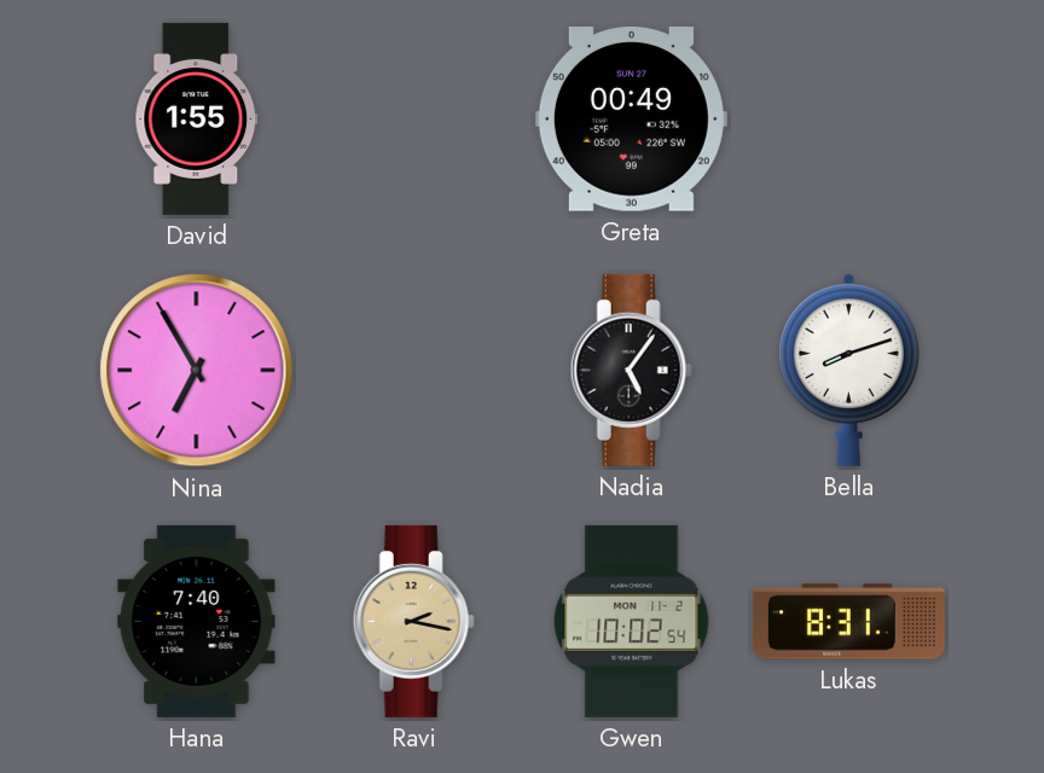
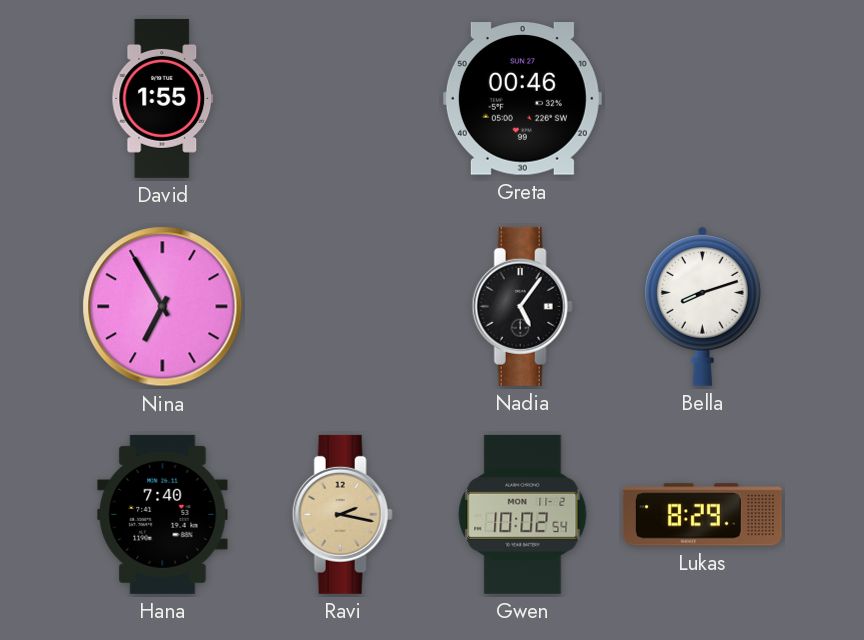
Greta: 00:49 -> 00:46
Lukas: 8:31 -> 8:29
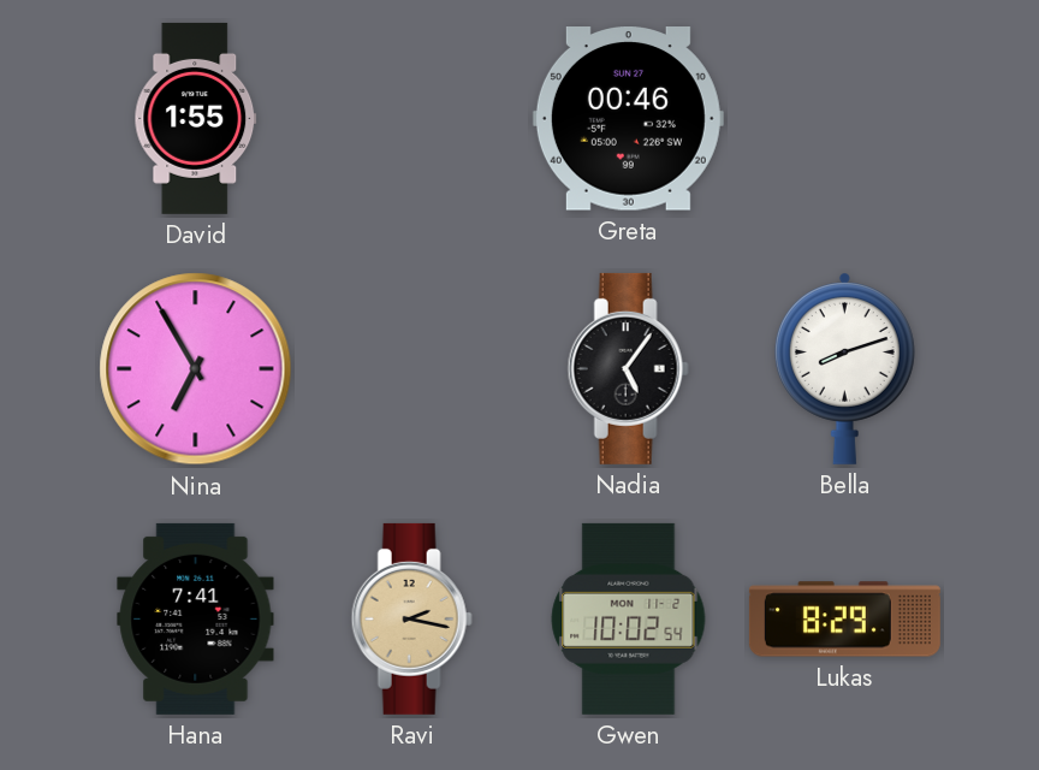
Hana: 7:40 -> 7:41
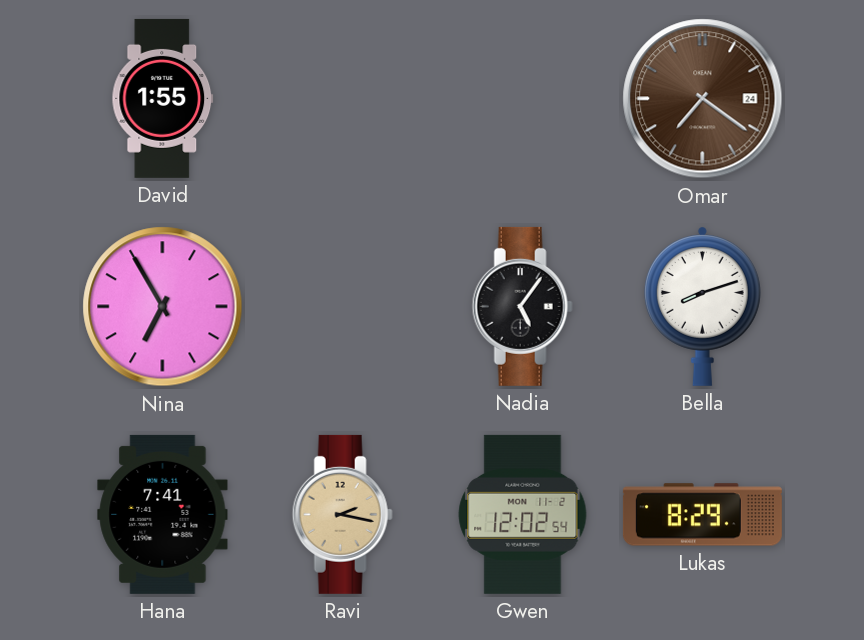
Greta: 00:46 -> none
Omar: none -> 7:21
Gwen: 10:02 -> 12:02
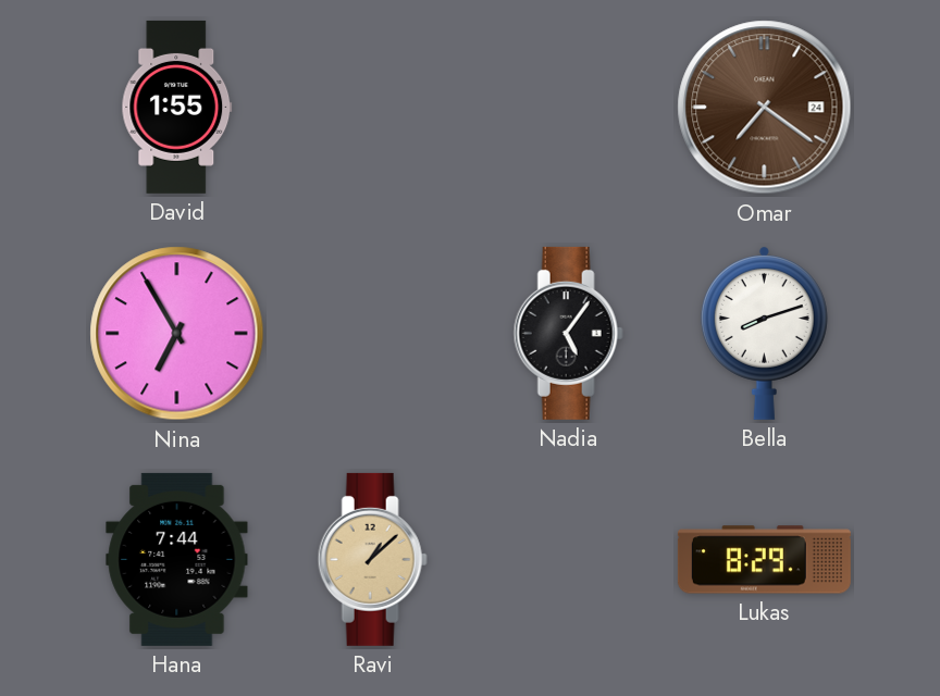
Hana: 7:41 -> 7:44
Ravi: 2:17 -> 1:08
Gwen: 12:02 -> none
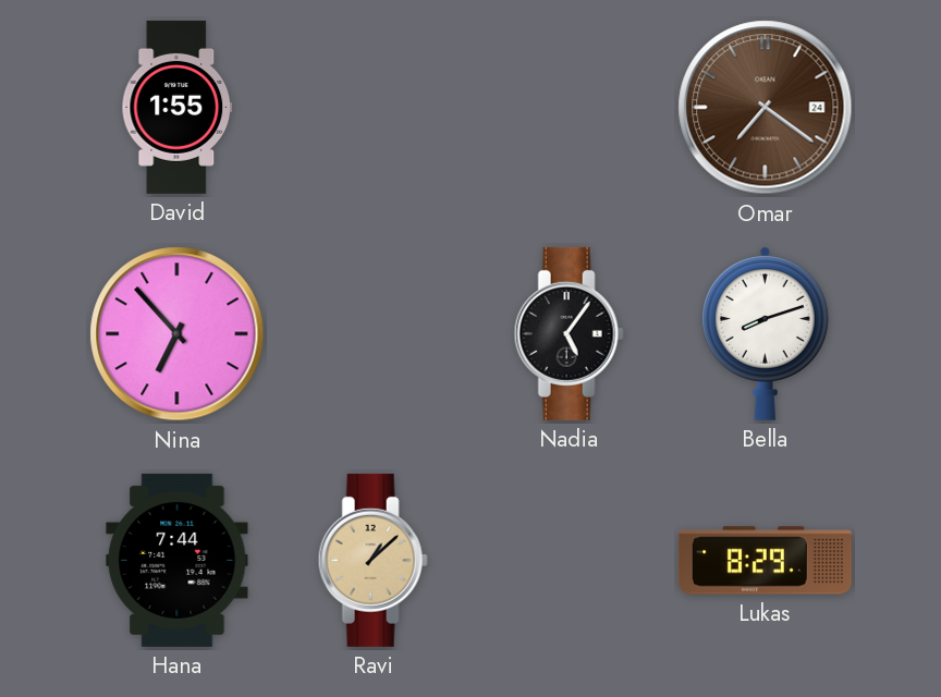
Nina: 6:55 -> 6:53
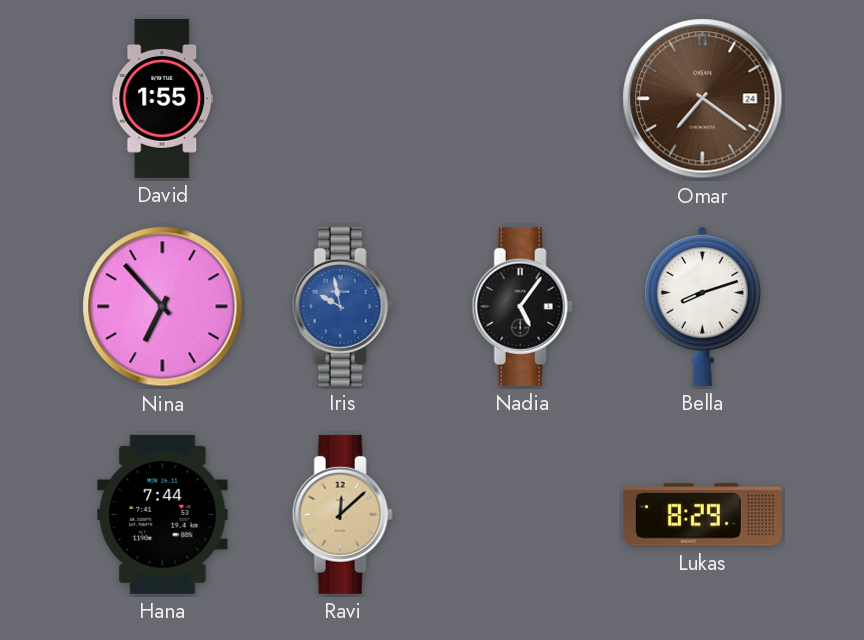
Iris: none -> 9:58
Ravi: 1:08 -> 12:08
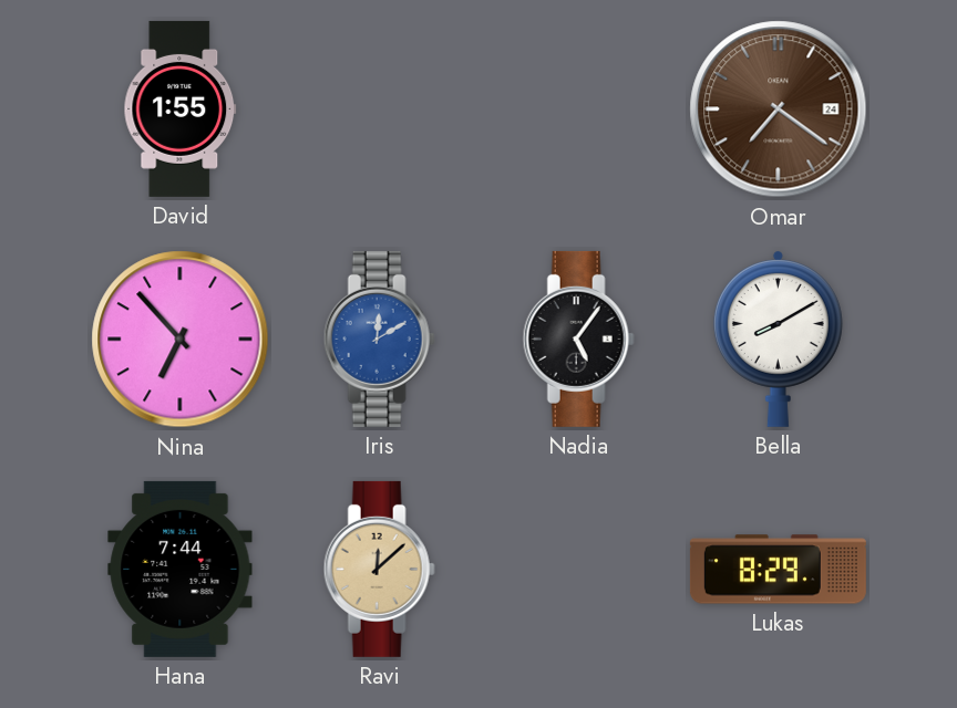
Iris: 9:58 -> 12:10
Bella: 8:12 -> 8:10
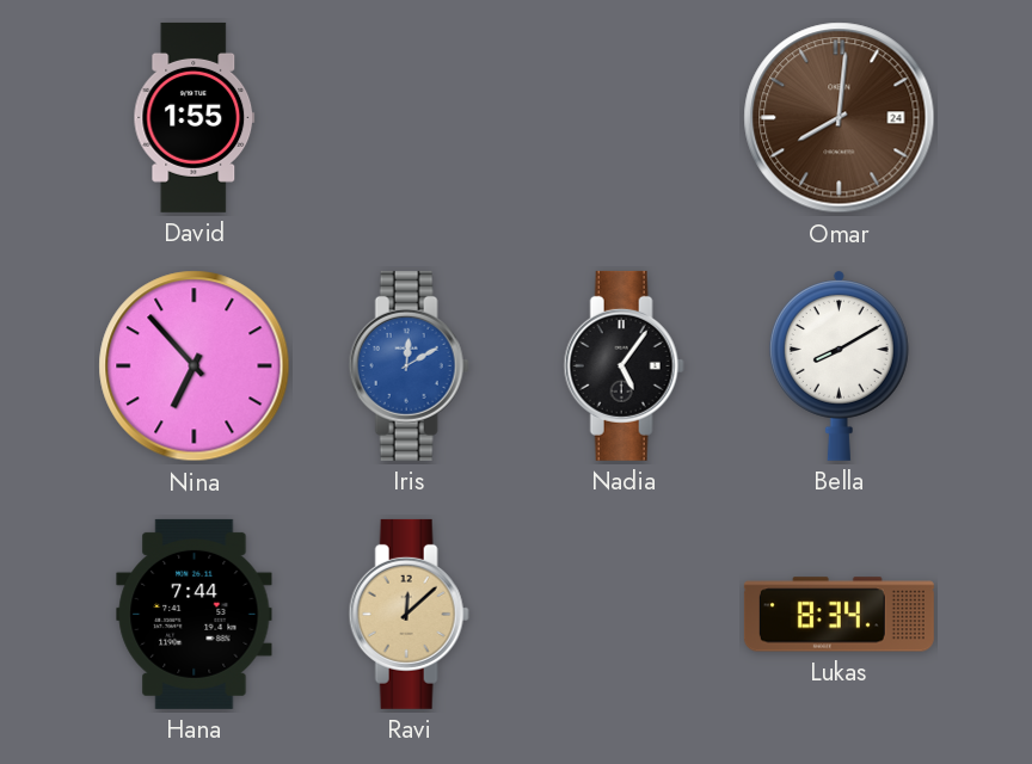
Omar: 7:21 -> 8:01
Lukas: 8:29 -> 8:34
